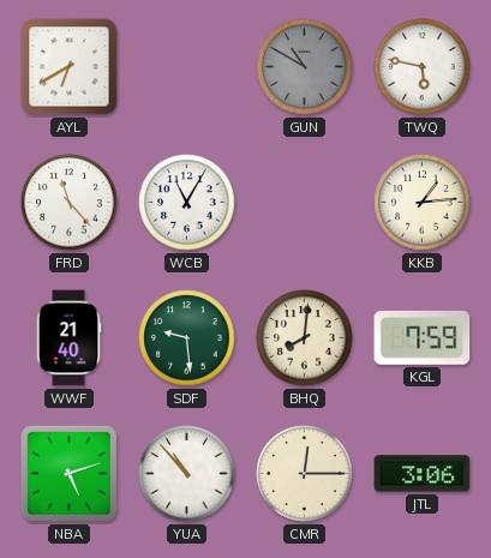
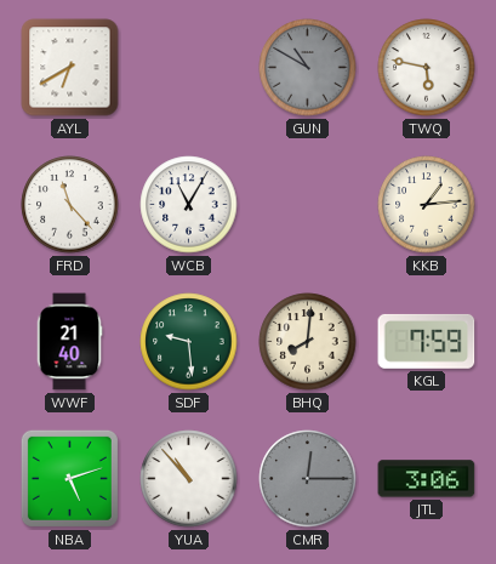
CMR dial: cream -> grey
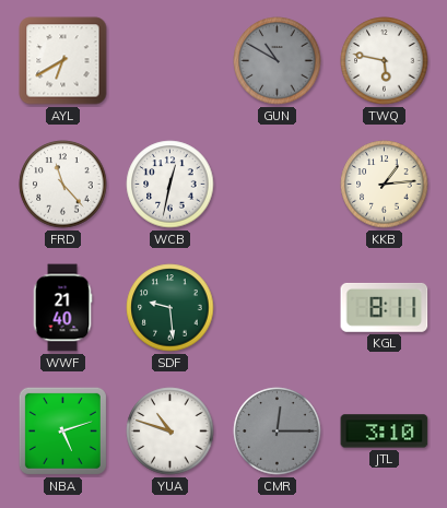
WCB: 11:05 -> 12:32
BHQ: 8:01 -> none
KGL: 7:59 -> 8:11
YUA: 10:53 -> 10:48
JTL: 3:06 -> 3:10
